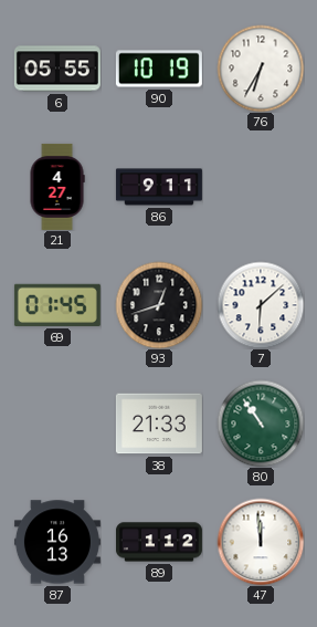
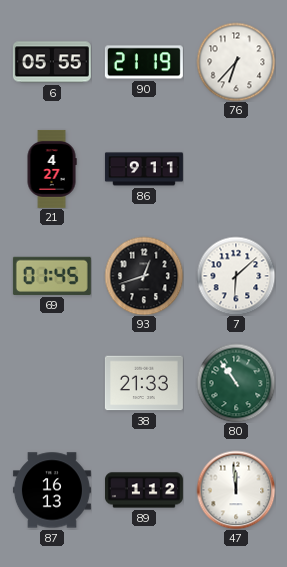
90: 10:19 -> 21:19
76: 6:35 -> 6:37
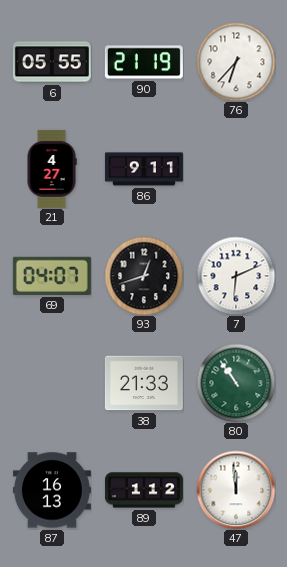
69: 01:45 -> 04:07
7: 6:08 -> 6:11
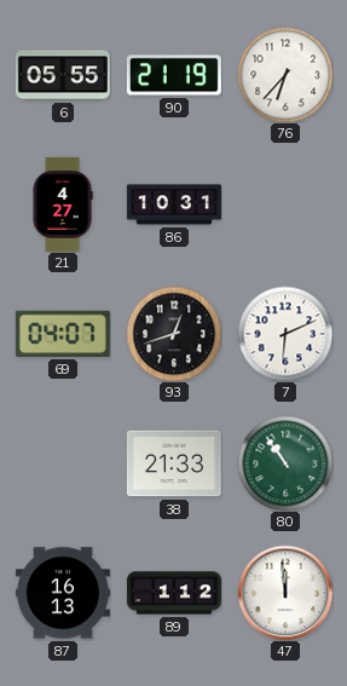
86: 9:11 -> 10:31
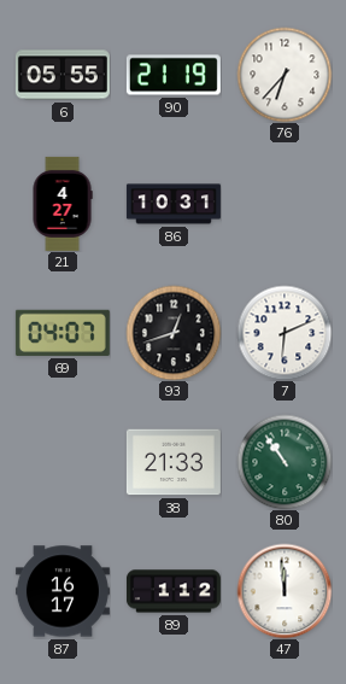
87: 16:13 -> 16:17
